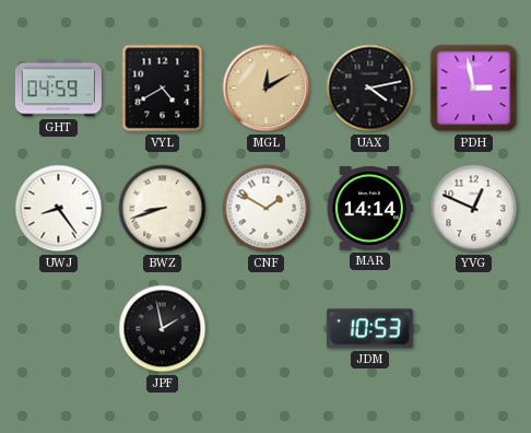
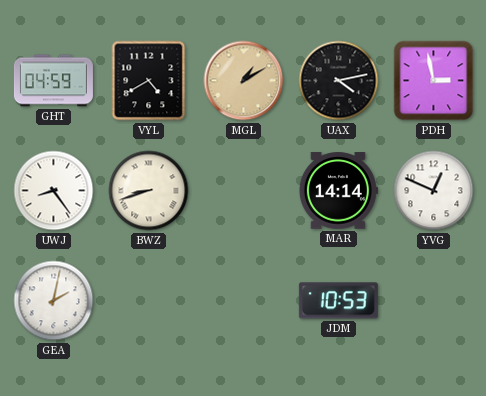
MGL: 12:10 -> 1:10
CNF: 1:50 -> none
GEA: none -> 2:02
JPF: 1:58 -> none
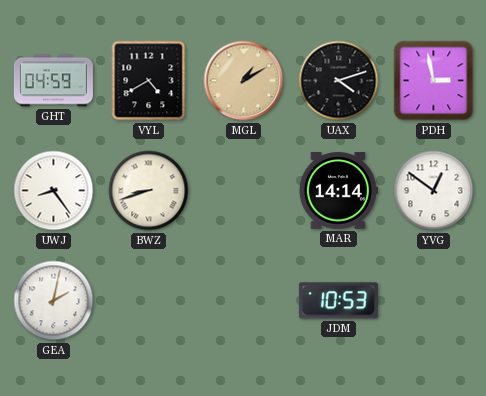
UAX: 4:13 -> 4:12
YVG: 12:49 -> 12:51
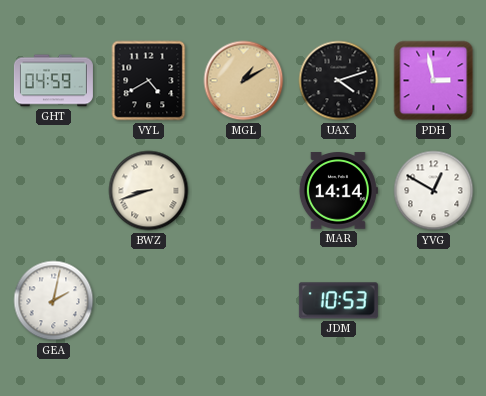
UWJ: 8:24 -> none
YVG: 12:51 -> 12:50
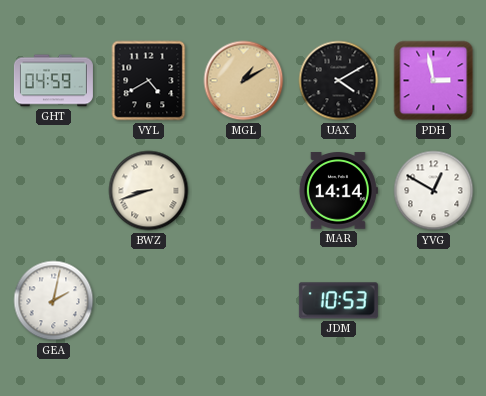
UAX: 4:12 -> 4:10
